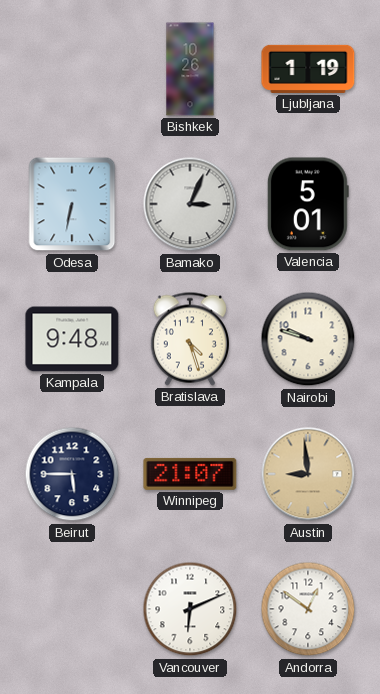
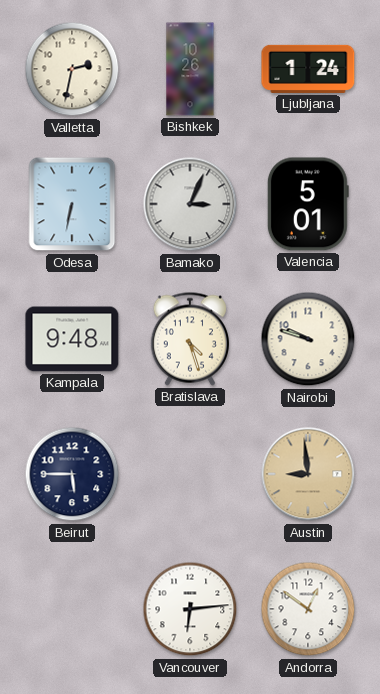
Valletta: none -> 2:32
Ljubljana: 1:19 -> 1:24
Winnipeg: 21:07 -> none
Vancouver: 6:11 -> 6:14
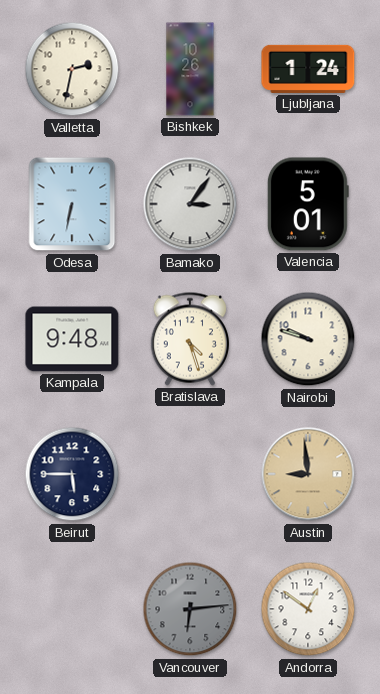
Bamako: 3:04 -> 3:06
Vancouver dial: white -> grey
